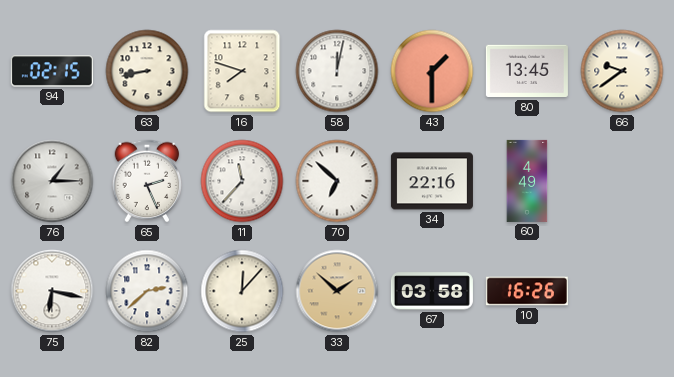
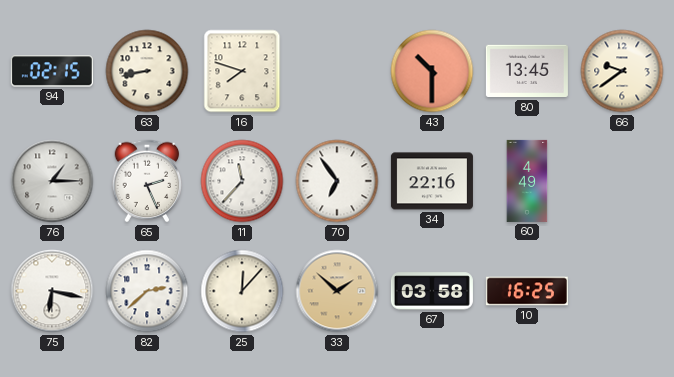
58: 12:02 -> none
43: 1:30 -> 10:30
70: 6:52 -> 6:54
10: 16:26 -> 16:25
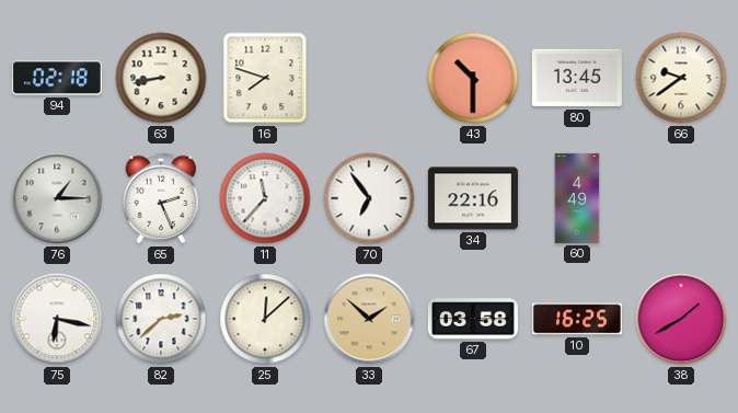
94: 02:15 -> 02:18
25: 12:07 -> 12:08
38: none -> 1:40
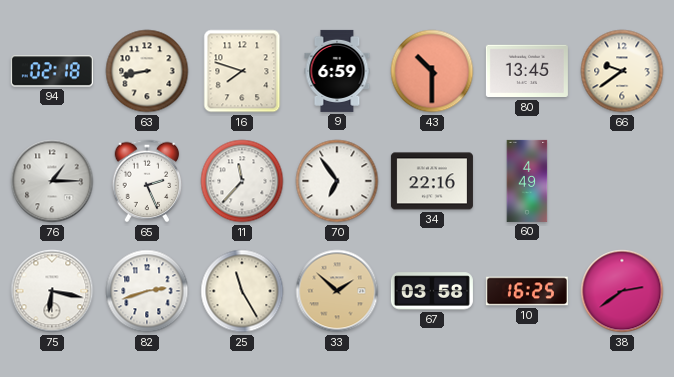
9: none -> 6:59
82: 2:38 -> 2:42
25: 12:08 -> 11:25
38: 1:40 -> 2:39
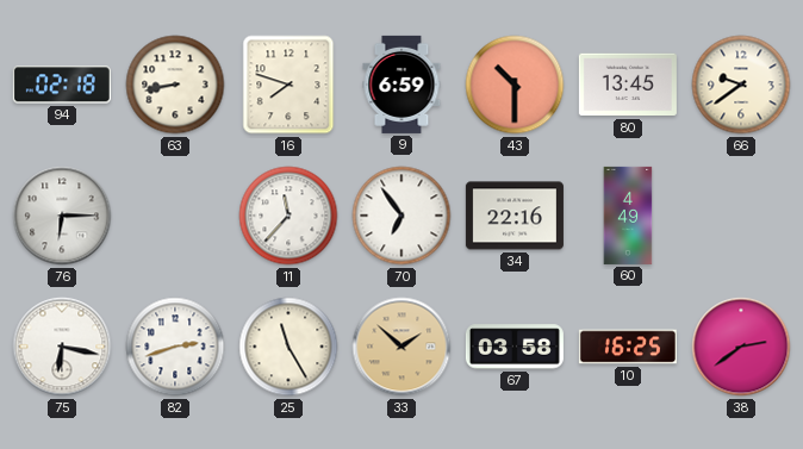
76: 1:15 -> 6:15
65: 2:26 -> none
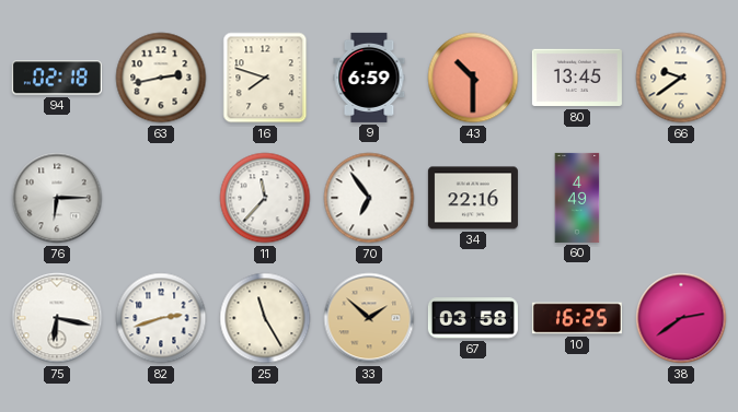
63: 8:43 -> 2:43
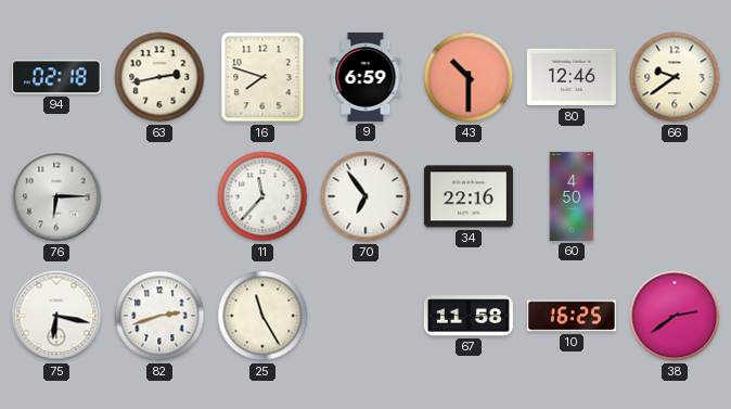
80: 13:45 -> 12:46
60: 4:49 -> 4:50
33: 1:52 -> none
67: 03:58 -> 11:58
